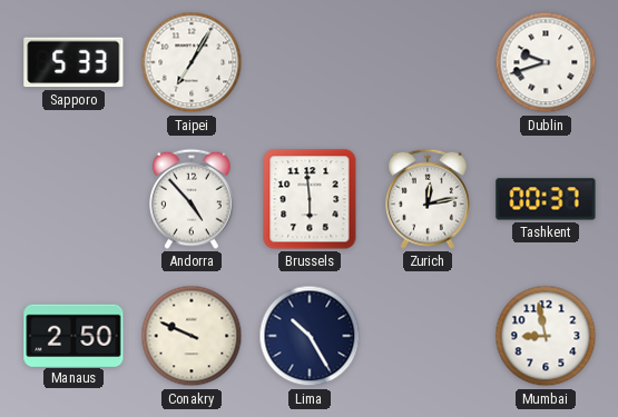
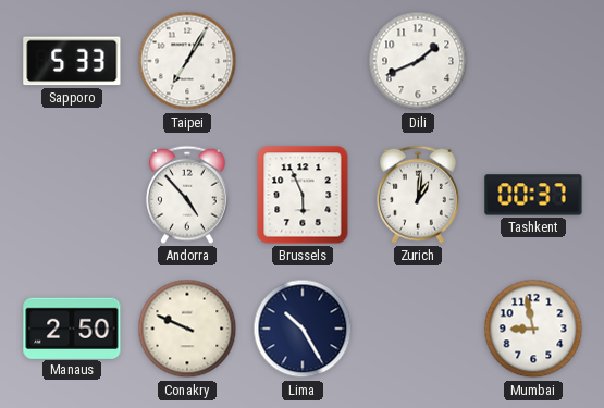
Dili: none -> 1:41
Dublin: 9:42 -> none
Brussels: 5:59 -> 5:56
Zurich: 12:13 -> 1:01
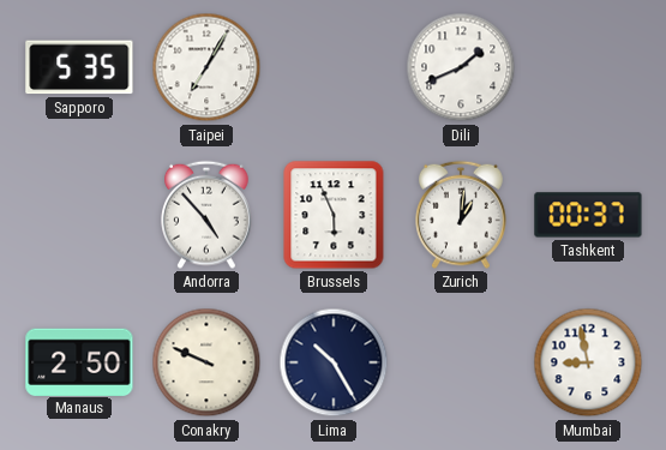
Sapporo: 5:33 -> 5:35
